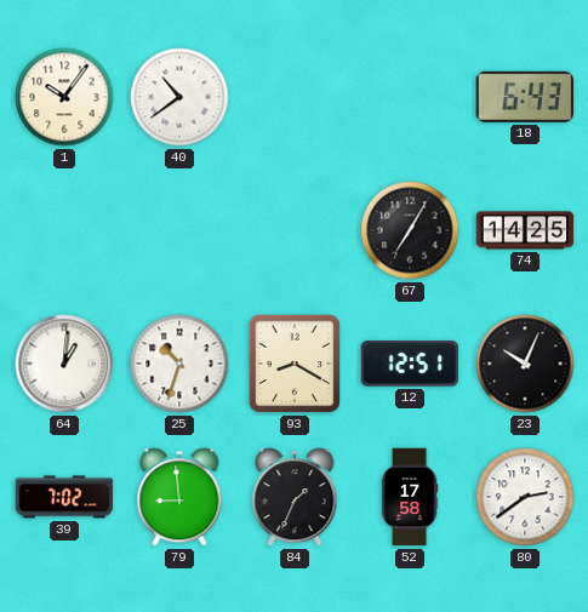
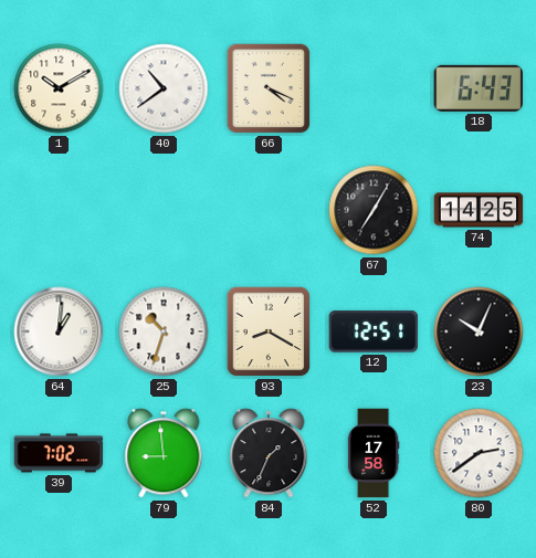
1: 10:06 -> 10:10
66: none -> 4:19
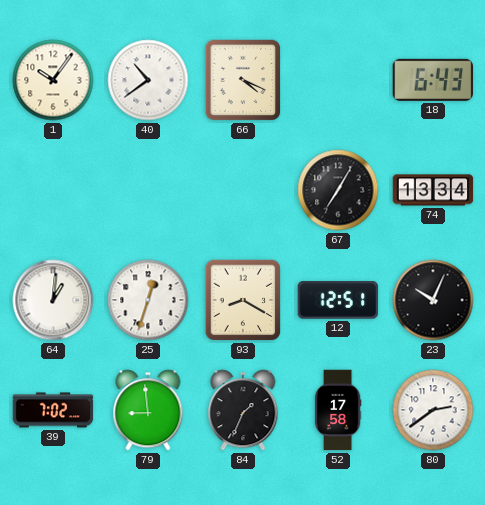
1: 10:10 -> 10:06
74: 14:25 -> 13:34
25: 10:33 -> 12:33
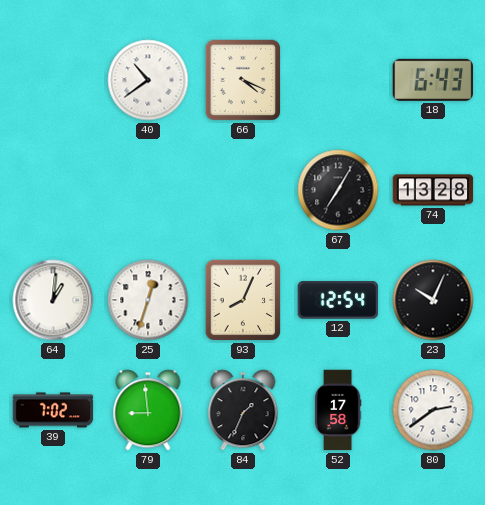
1: 10:06 -> none
74: 13:34 -> 13:28
93: 8:20 -> 8:04
12: 12:51 -> 12:54
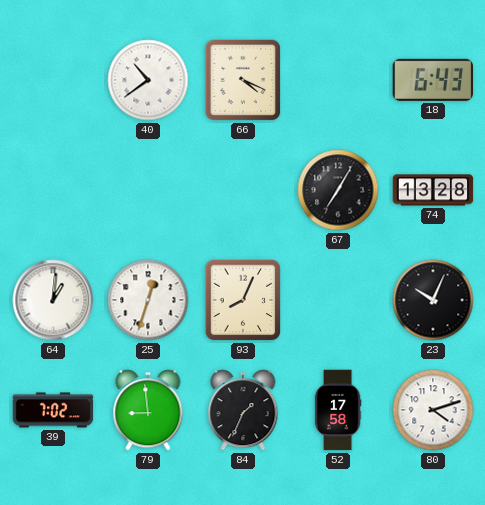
12: 12:54 -> none
80: 2:39 -> 4:12
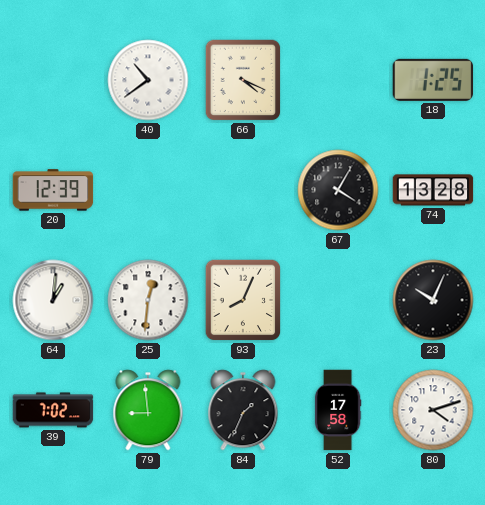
18: 6:43 -> 1:25
20: none -> 12:39
67: 7:05 -> 4:05
25: 12:33 -> 12:31
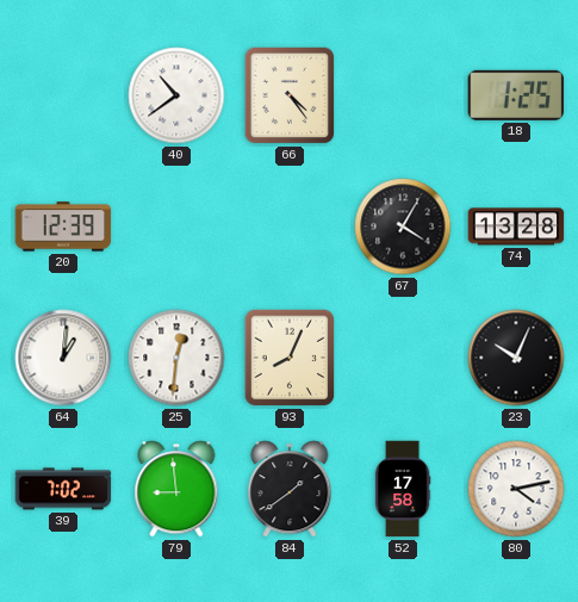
66: 4:19 -> 4:24
84: 1:34 -> 1:39
80: 4:12 -> 4:13
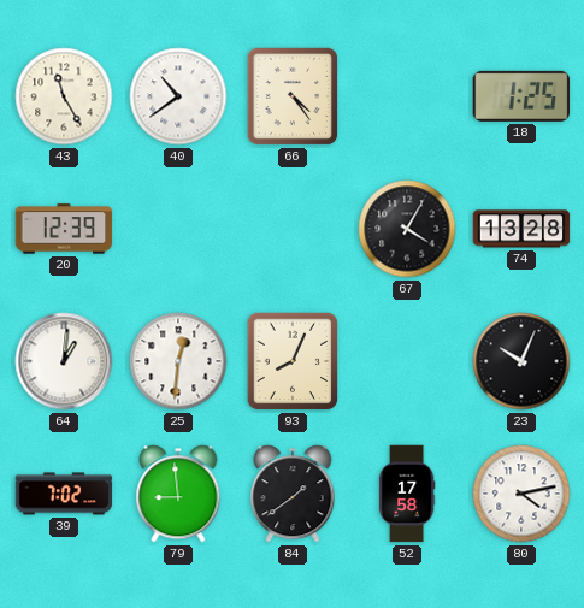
43: none -> 11:25
